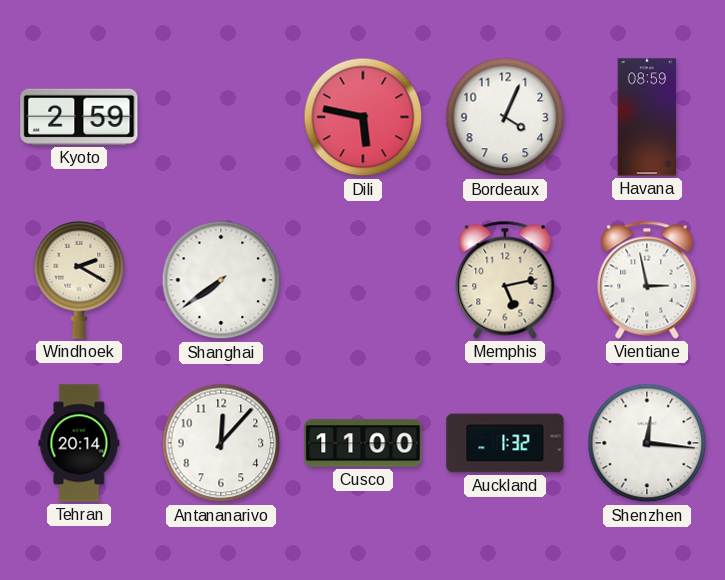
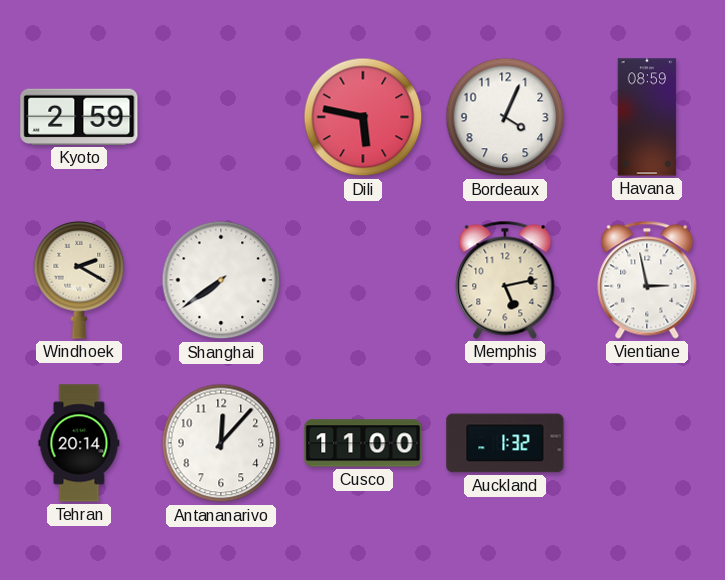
Shenzhen: 12:16 -> none
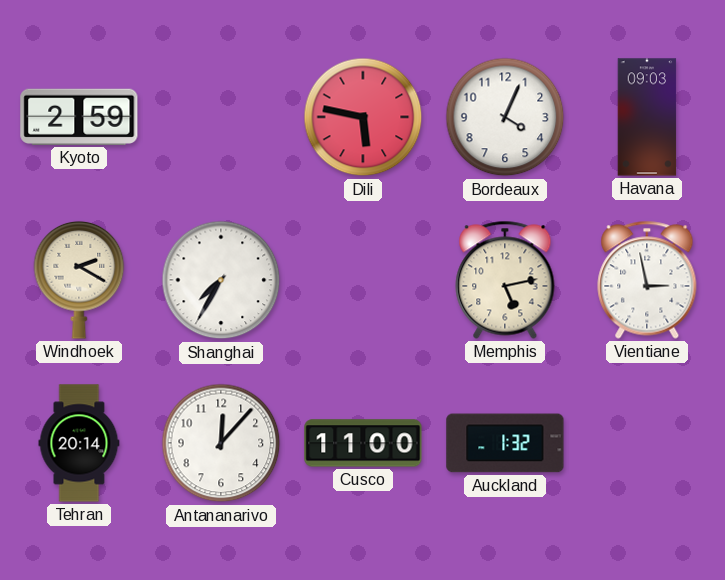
Havana: 08:59 -> 09:03
Shanghai: 7:39 -> 7:35
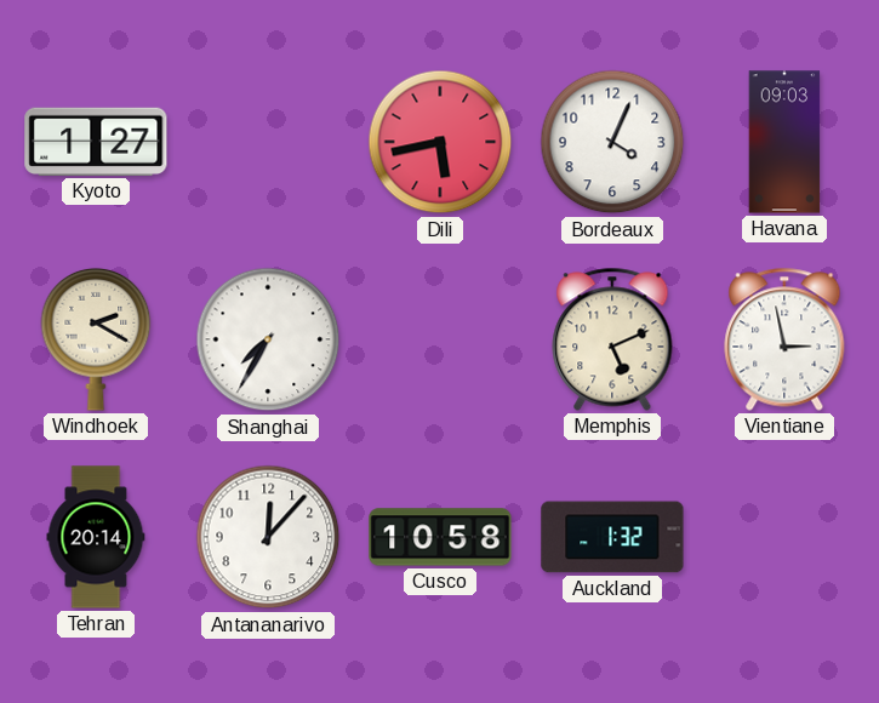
Kyoto: 2:59 -> 1:27
Dili: 5:47 -> 5:43
Memphis: 5:13 -> 5:11
Cusco: 11:00 -> 10:58
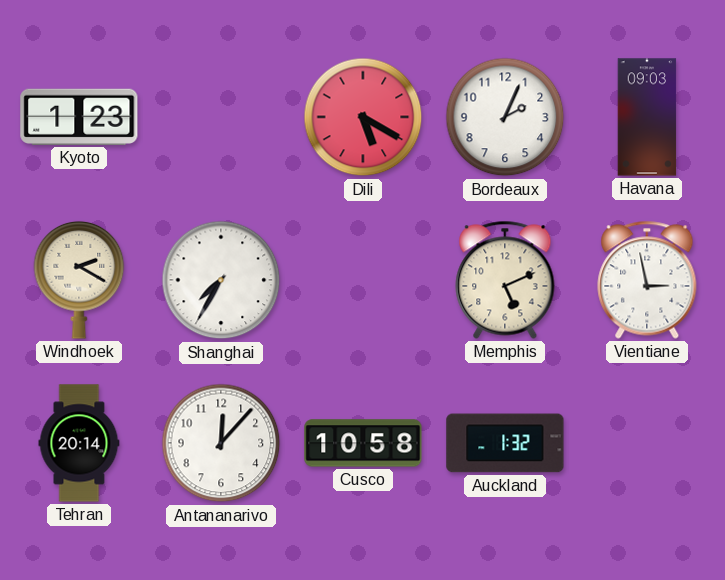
Kyoto: 1:27 -> 1:23
Dili: 5:43 -> 5:20
Bordeaux: 4:04 -> 2:04
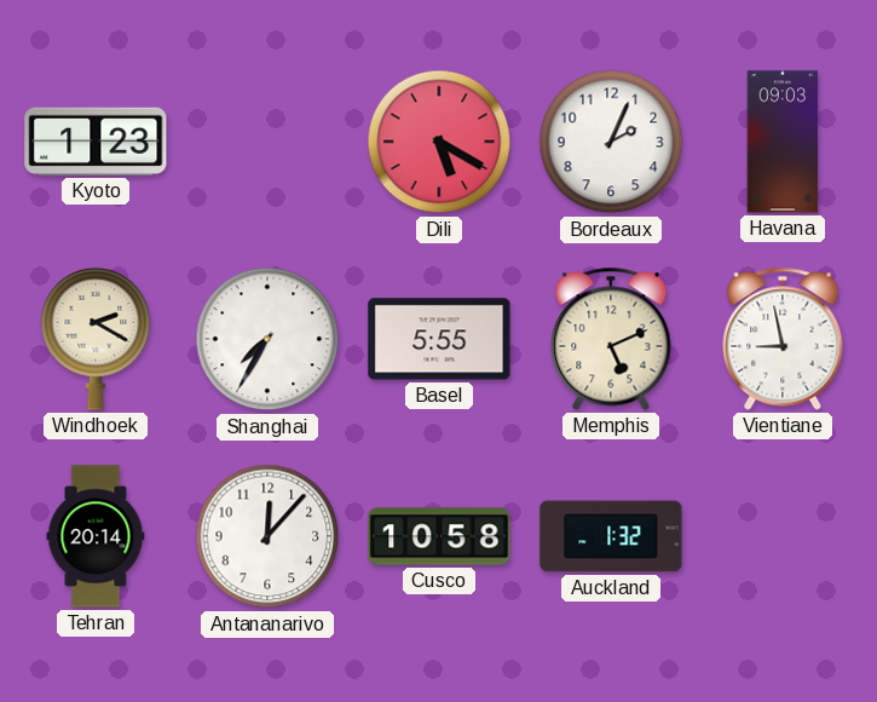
Basel: none -> 5:55
Vientiane: 2:58 -> 8:58
